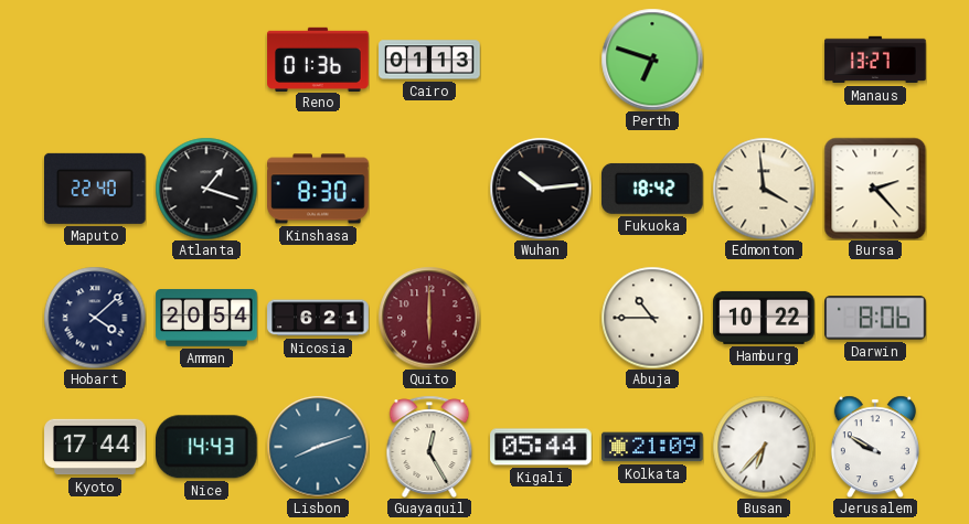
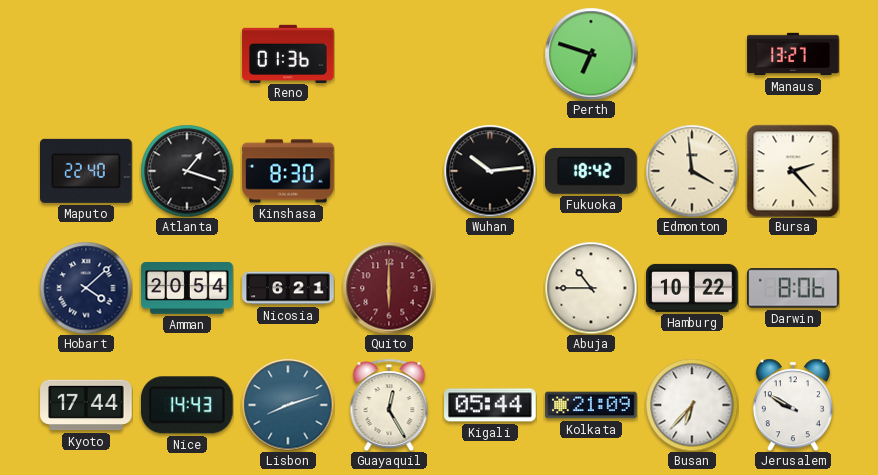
Cairo: 01:13 -> none
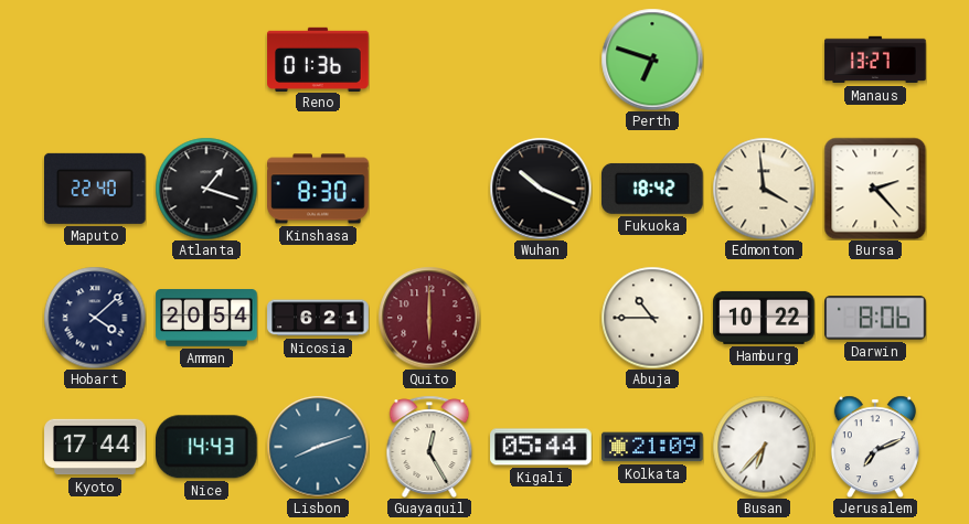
Wuhan: 10:14 -> 10:19
Jerusalem: 9:50 -> 7:11
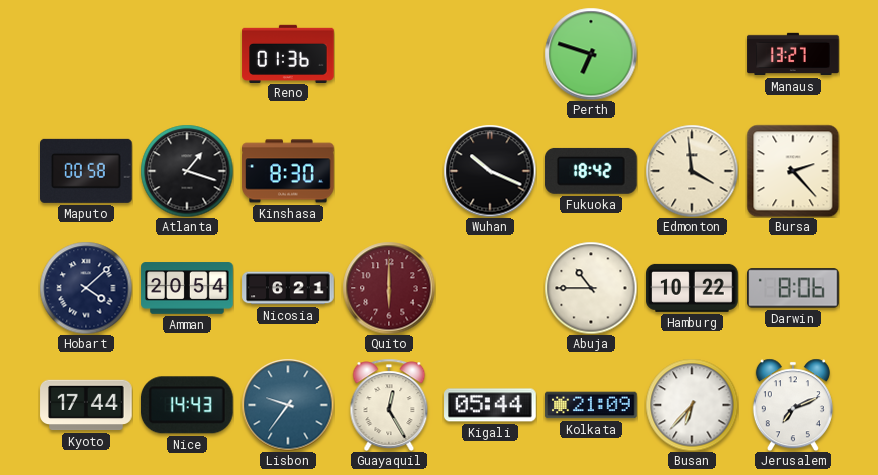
Maputo: 22:40 -> 00:58
Lisbon: 8:12 -> 9:36
